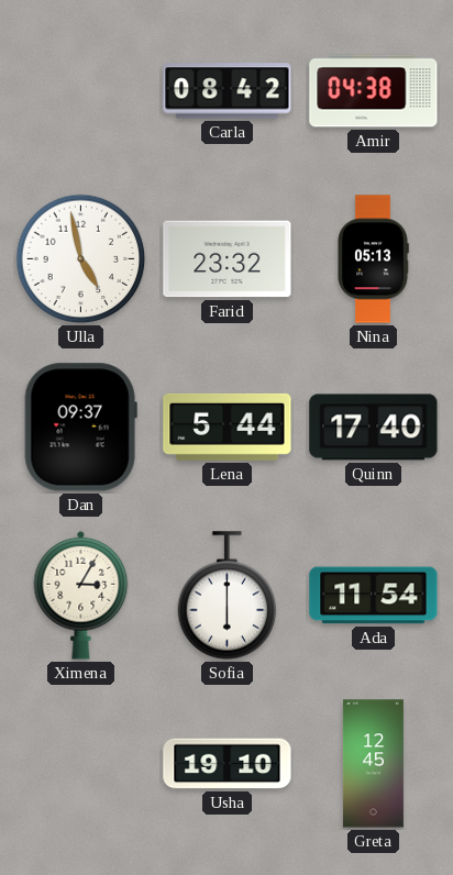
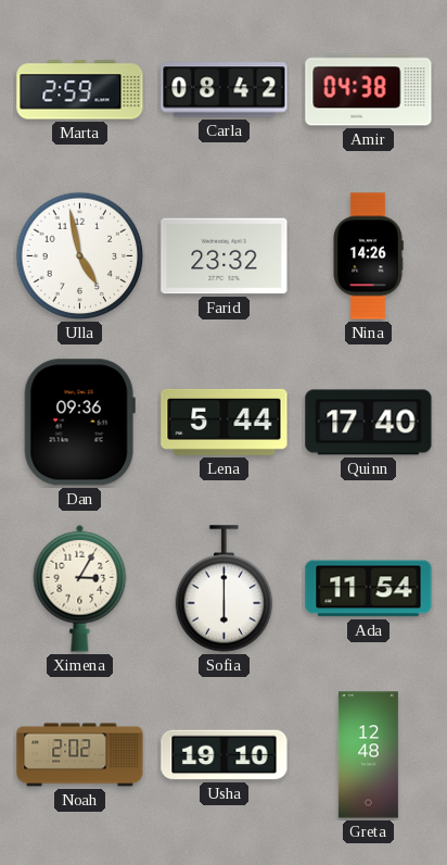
Marta: none -> 2:59
Nina: 05:13 -> 14:26
Dan: 09:37 -> 09:36
Noah: none -> 2:02
Greta: 12:45 -> 12:48
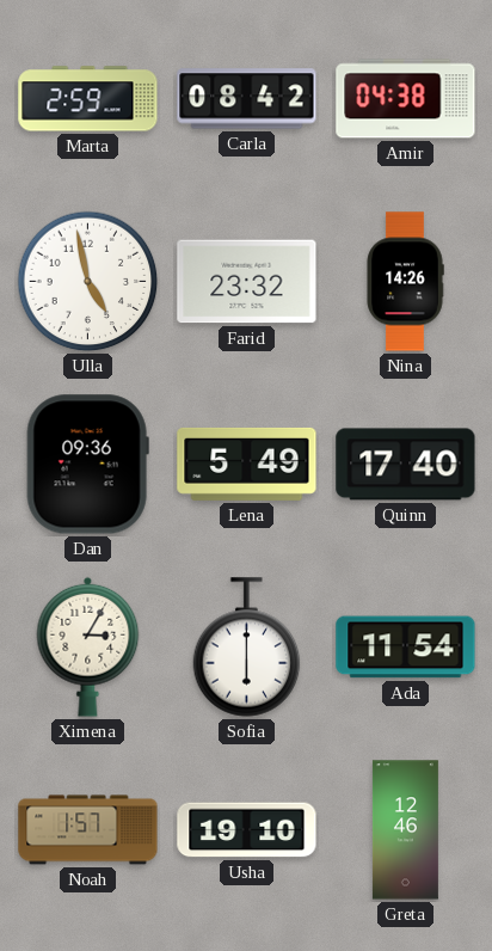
Lena: 5:44 -> 5:49
Noah: 2:02 -> 1:57
Greta: 12:48 -> 12:46
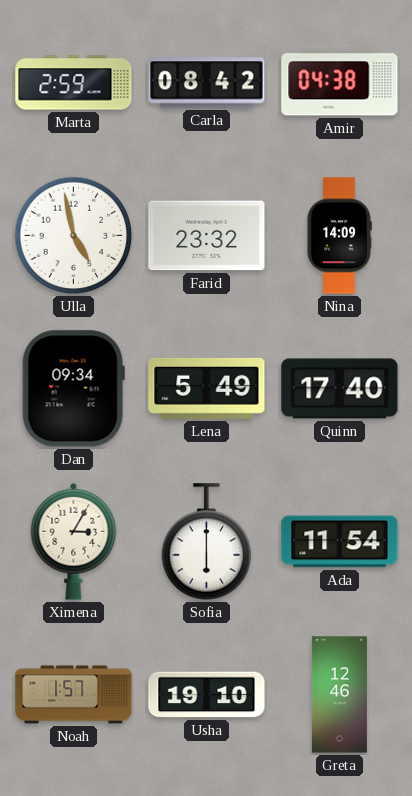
Nina: 14:26 -> 14:09
Dan: 09:36 -> 09:34
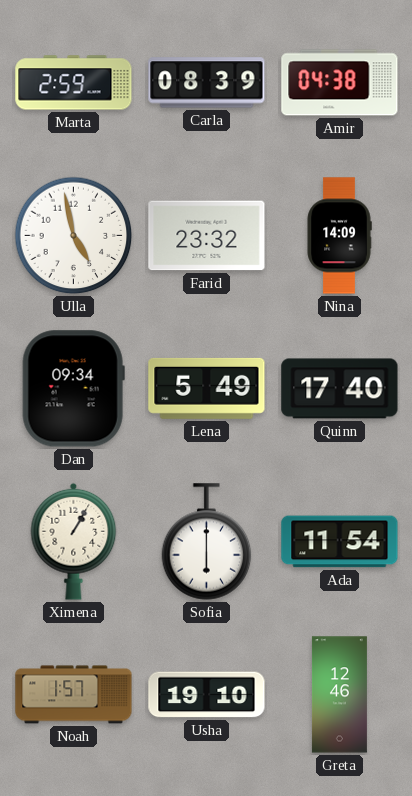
Carla: 08:42 -> 08:39
Ximena: 3:05 -> 1:05
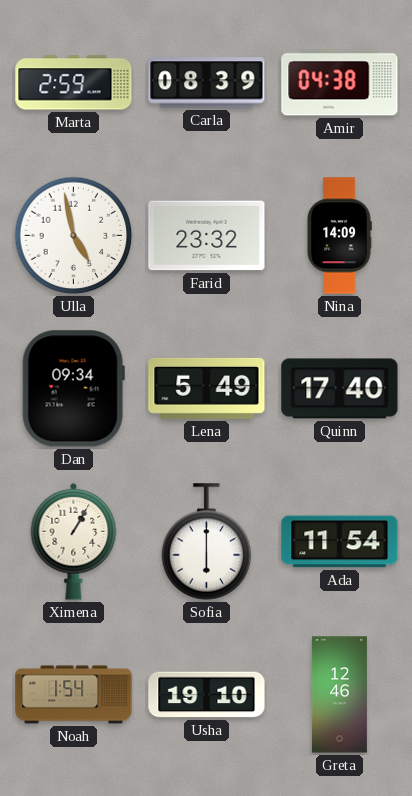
Noah: 1:57 -> 1:54
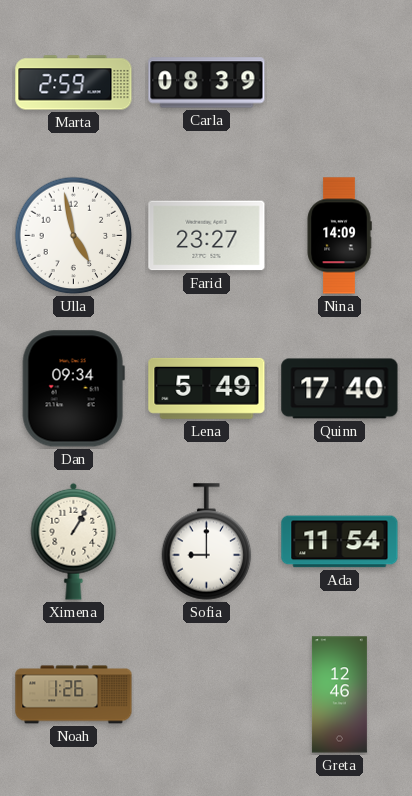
Amir: 04:38 -> none
Farid: 23:32 -> 23:27
Sofia: 6:00 -> 9:00
Noah: 1:54 -> 1:26
Usha: 19:10 -> none
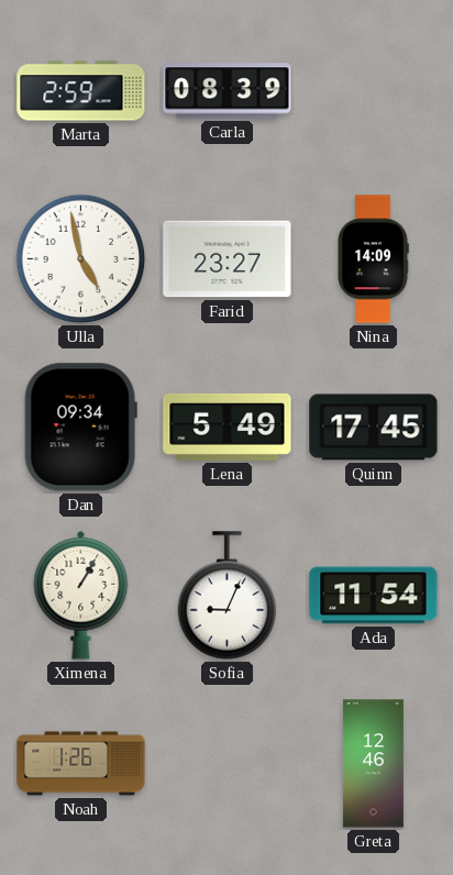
Quinn: 17:40 -> 17:45
Sofia: 9:00 -> 9:04
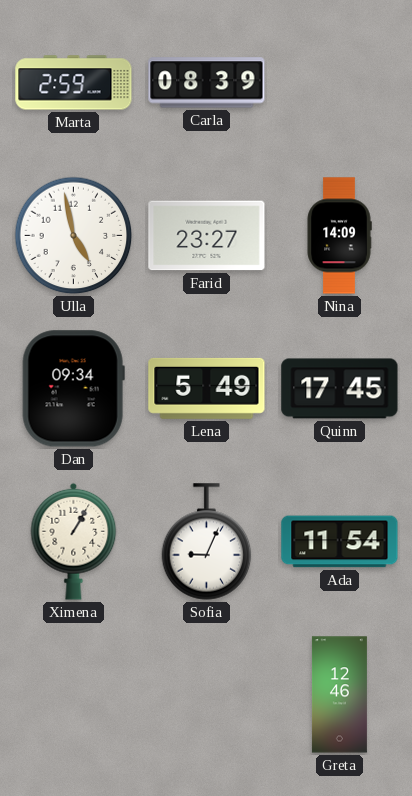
Noah: 1:26 -> none
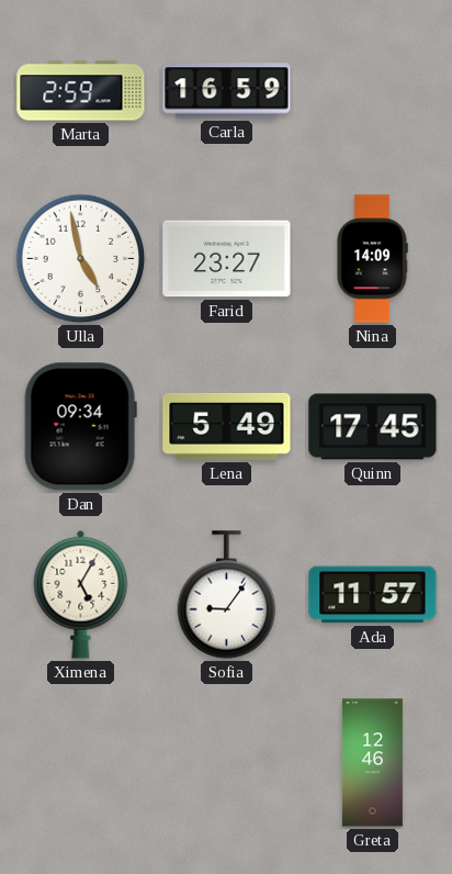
Carla: 08:39 -> 16:59
Ximena: 1:05 -> 5:05
Sofia: 9:04 -> 9:06
Ada: 11:54 -> 11:57
